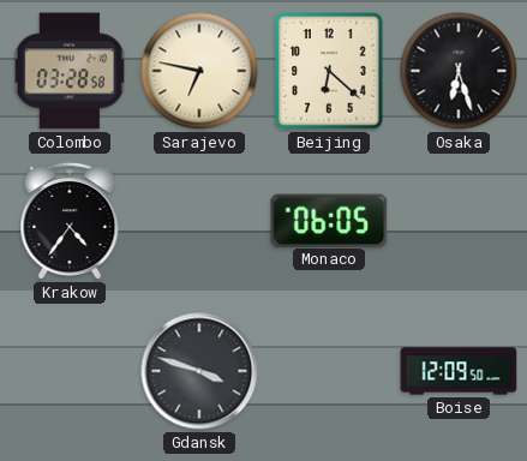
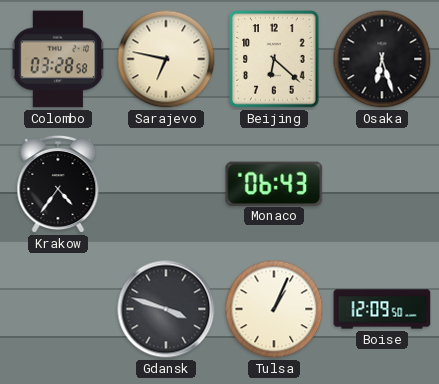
Monaco: 06:05 -> 06:43
Tulsa: none -> 1:04
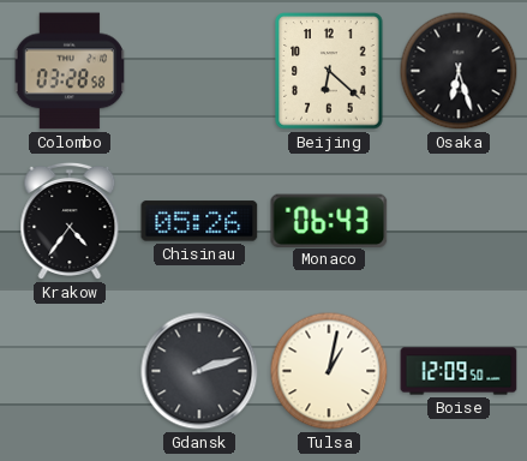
Sarajevo: 6:47 -> none
Chisinau: none -> 05:26
Gdansk: 3:48 -> 2:12
Tulsa: 1:04 -> 1:02
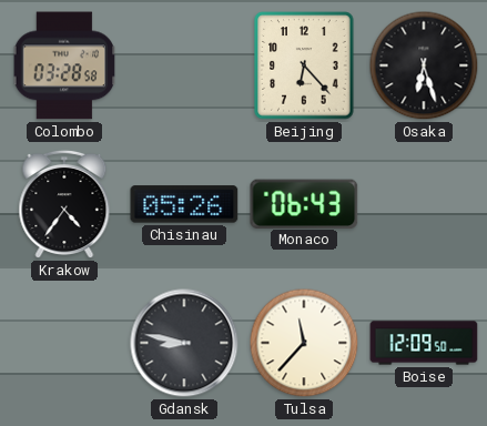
Beijing: 6:22 -> 6:23
Gdansk: 2:12 -> 8:47
Tulsa: 1:02 -> 11:37
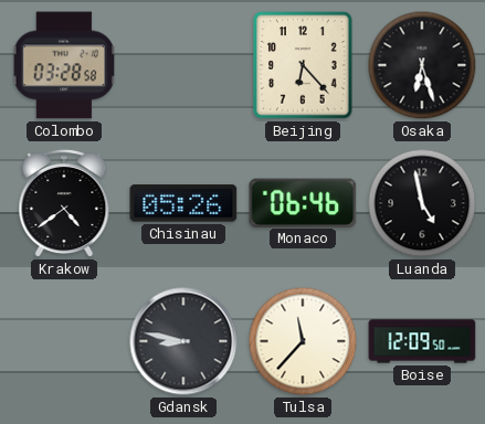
Krakow: 4:36 -> 4:39
Monaco: 06:43 -> 06:46
Luanda: none -> 4:58
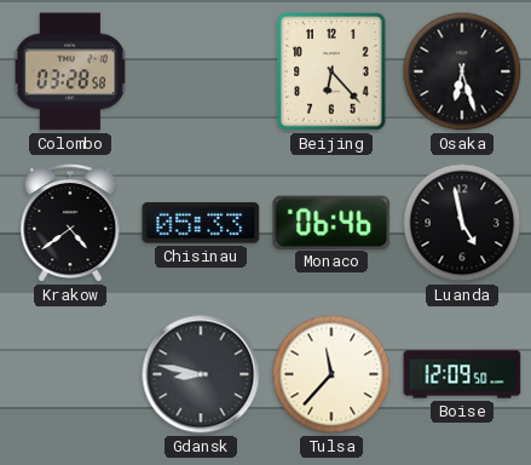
Chisinau: 05:26 -> 05:33
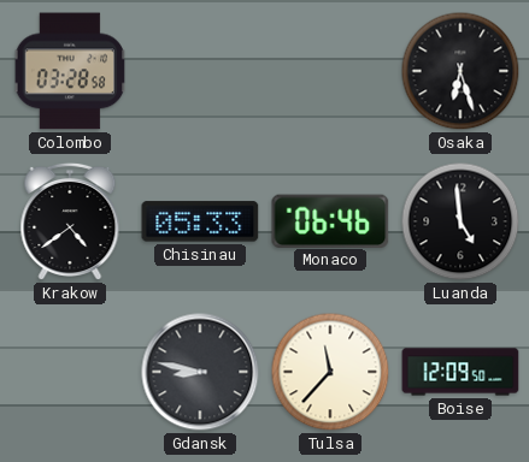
Beijing: 6:23 -> none
Luanda: 4:58 -> 4:59
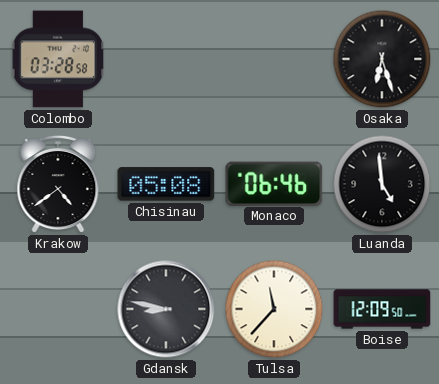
Chisinau: 05:33 -> 05:08
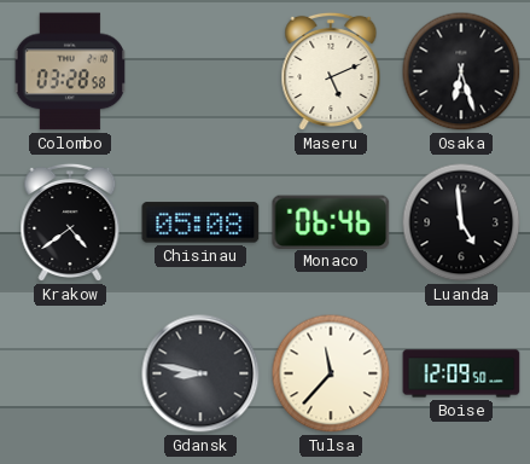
Maseru: none -> 5:11
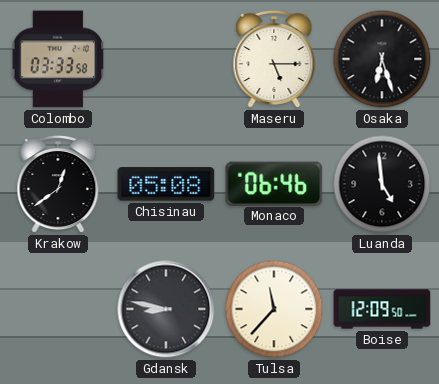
Colombo: 03:28 -> 03:33
Maseru: 5:11 -> 5:15
Krakow: 4:39 -> 12:39
